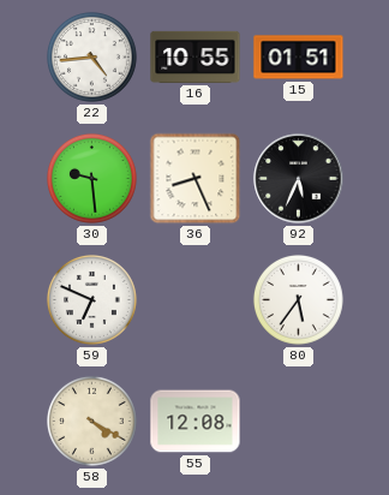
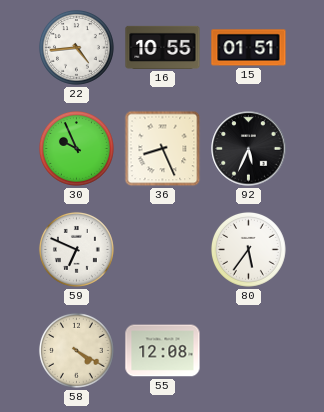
30: 9:29 -> 9:56
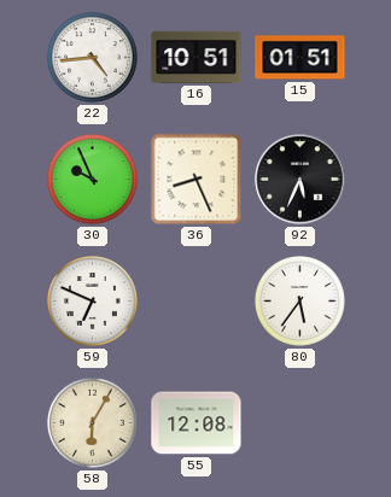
16: 10:55 -> 10:51
58: 4:20 -> 6:05
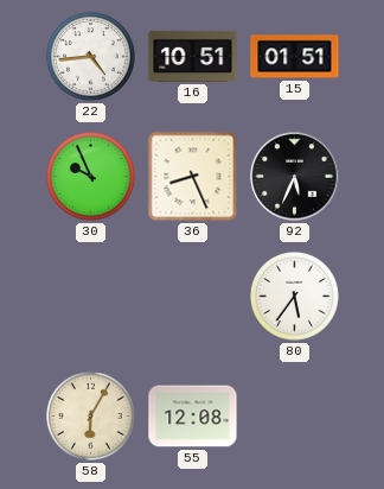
59: 6:49 -> none
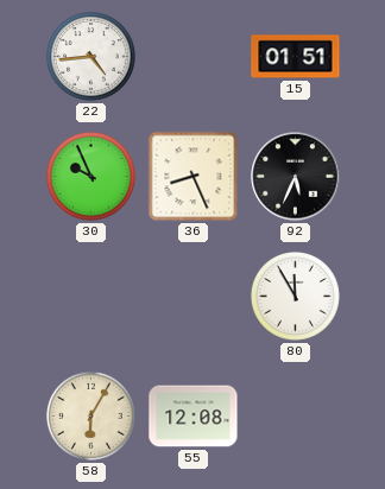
16: 10:51 -> none
80: 5:36 -> 11:55
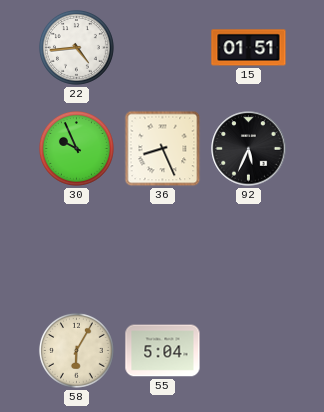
80: 11:55 -> none
55: 12:08 -> 5:04
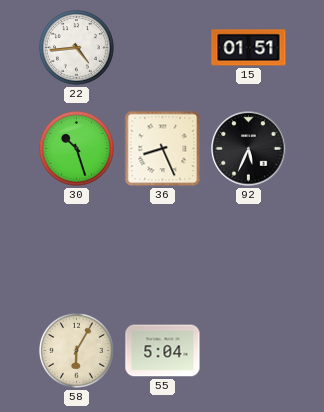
30: 9:56 -> 10:27
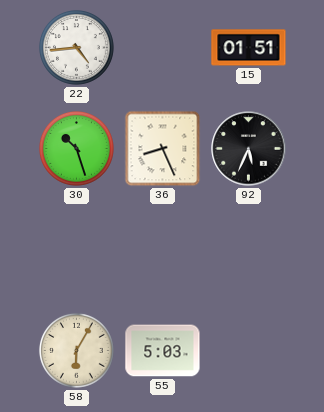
55: 5:04 -> 5:03
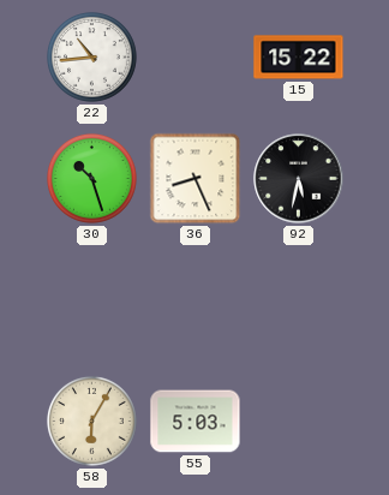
22: 4:44 -> 10:44
15: 01:51 -> 15:22
92: 5:34 -> 5:32
